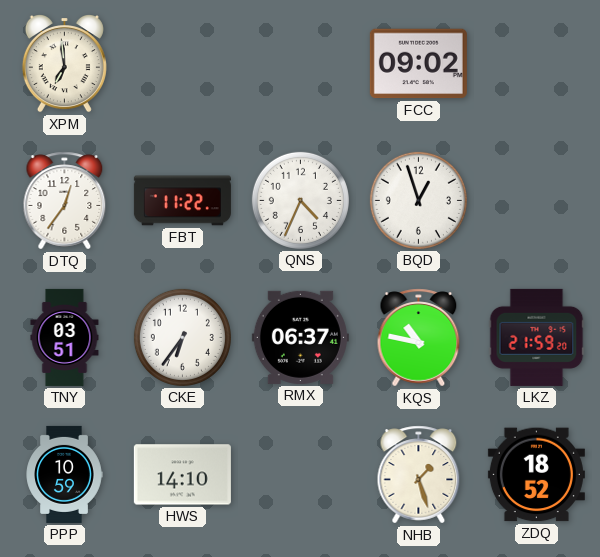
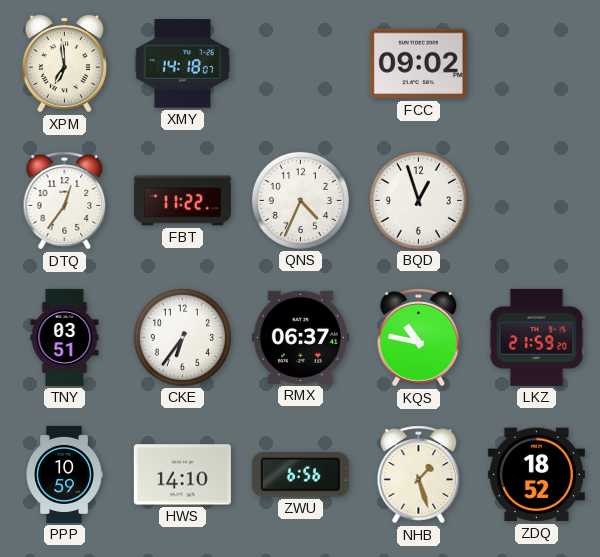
XMY: none -> 14:18
ZWU: none -> 6:56
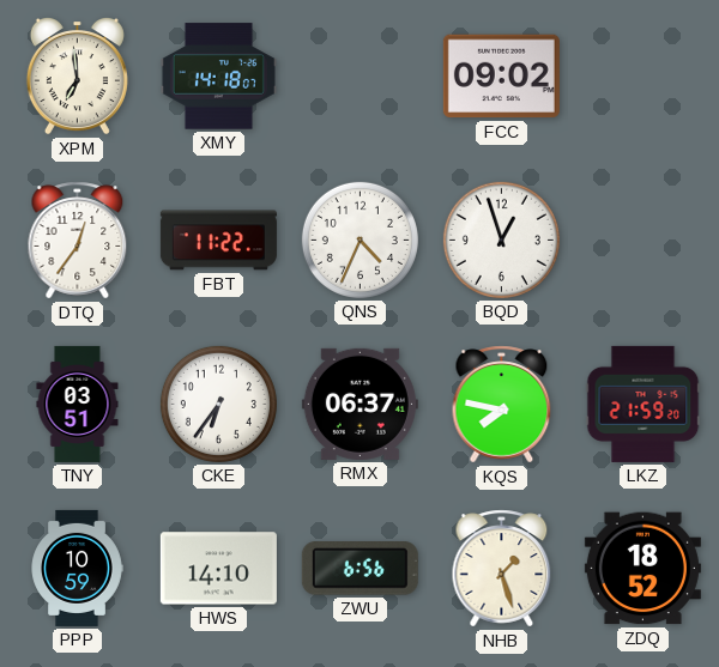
KQS: 10:47 -> 7:47
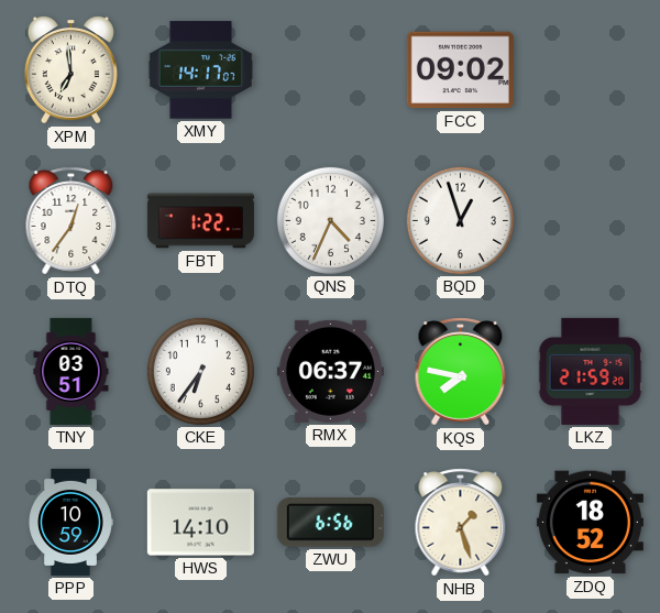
XMY: 14:18 -> 14:17
FBT: 11:22 -> 1:22
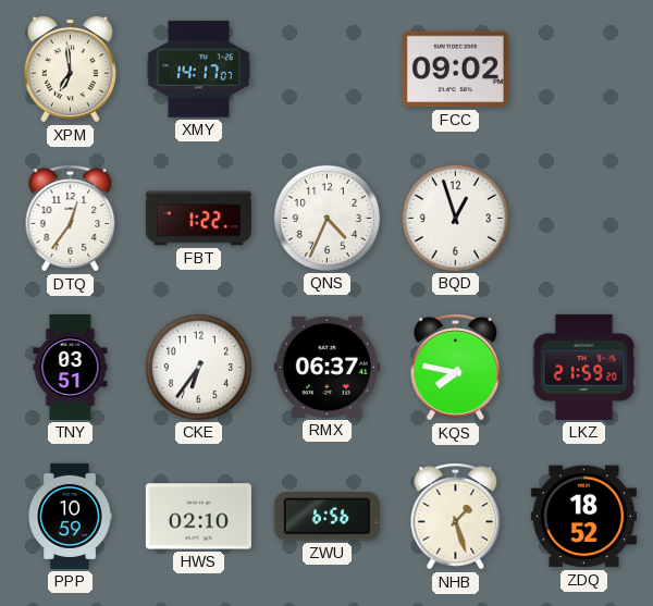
HWS: 14:10 -> 02:10
